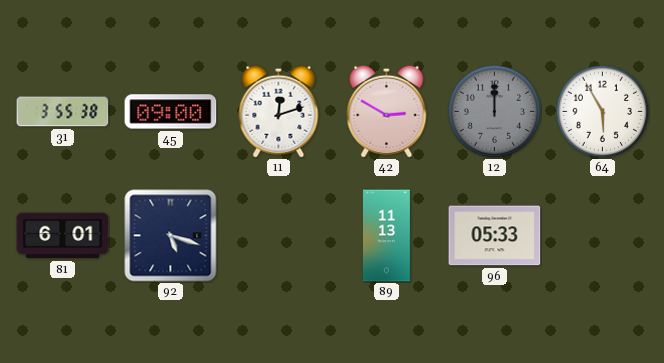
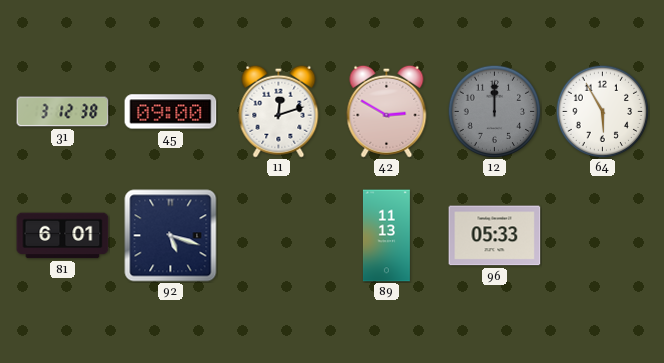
31: 3:55 -> 3:12
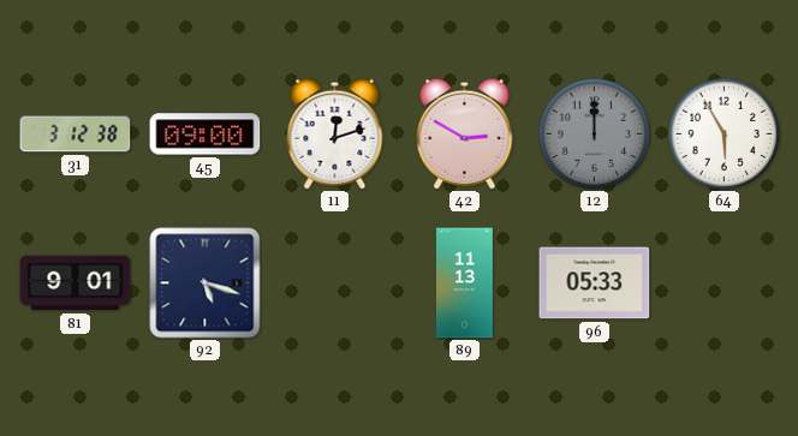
81: 6:01 -> 9:01
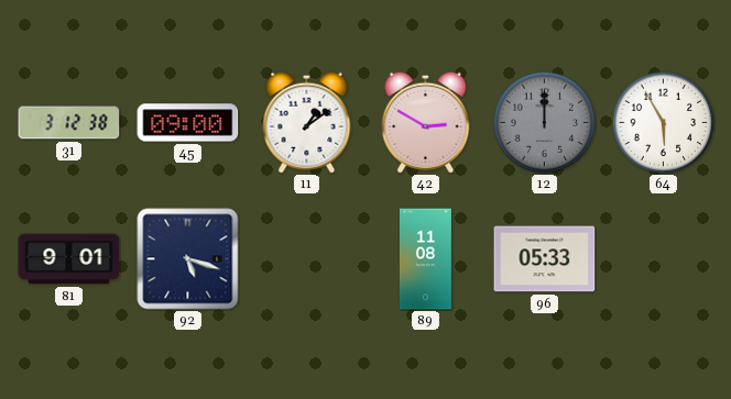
11: 12:12 -> 1:09
89: 11:13 -> 11:08
